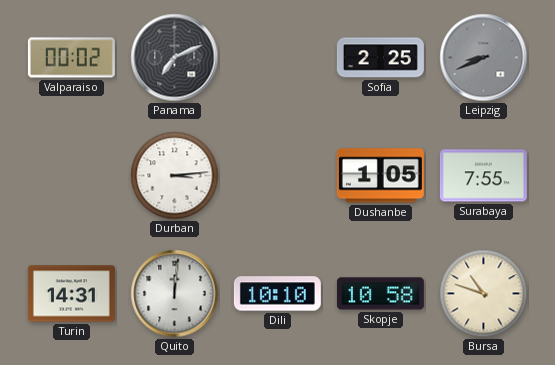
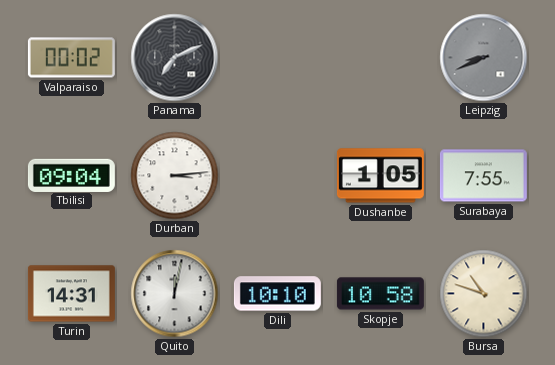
Sofia: 2:25 -> none
Tbilisi: none -> 09:04
Quito: 12:01 -> 12:02
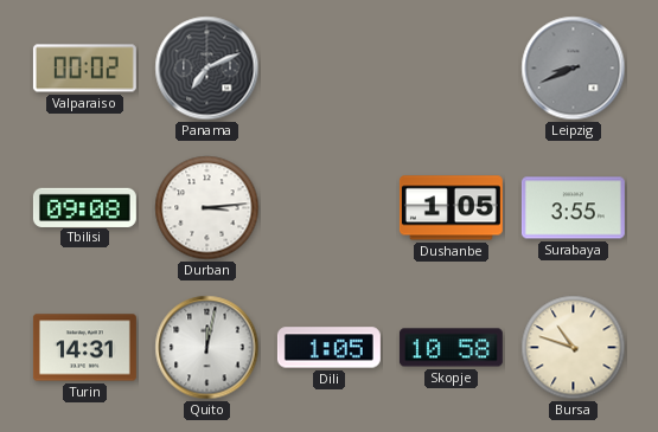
Tbilisi: 09:04 -> 09:08
Surabaya: 7:55 -> 3:55
Dili: 10:10 -> 1:05
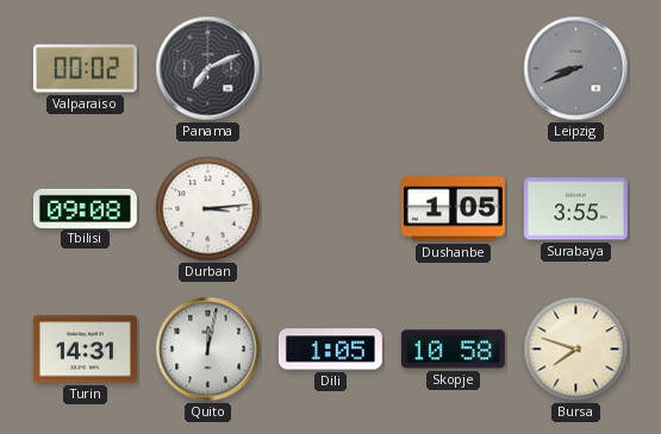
Bursa: 10:48 -> 7:48
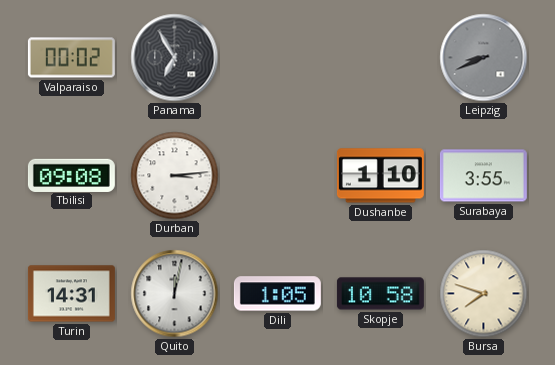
Panama: 7:11 -> 6:55
Dushanbe: 1:05 -> 1:10
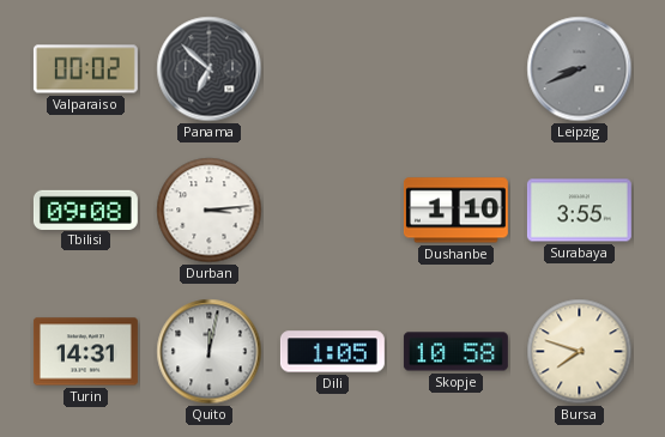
Panama: 6:55 -> 6:52
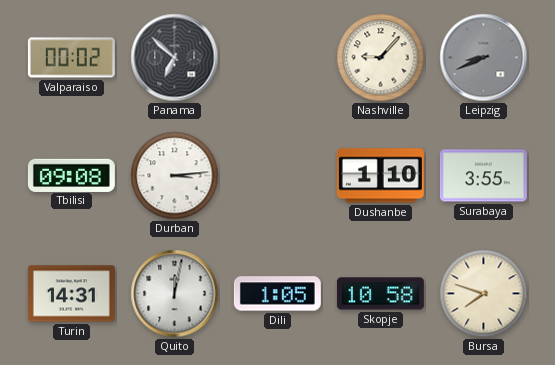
Nashville: none -> 9:07
